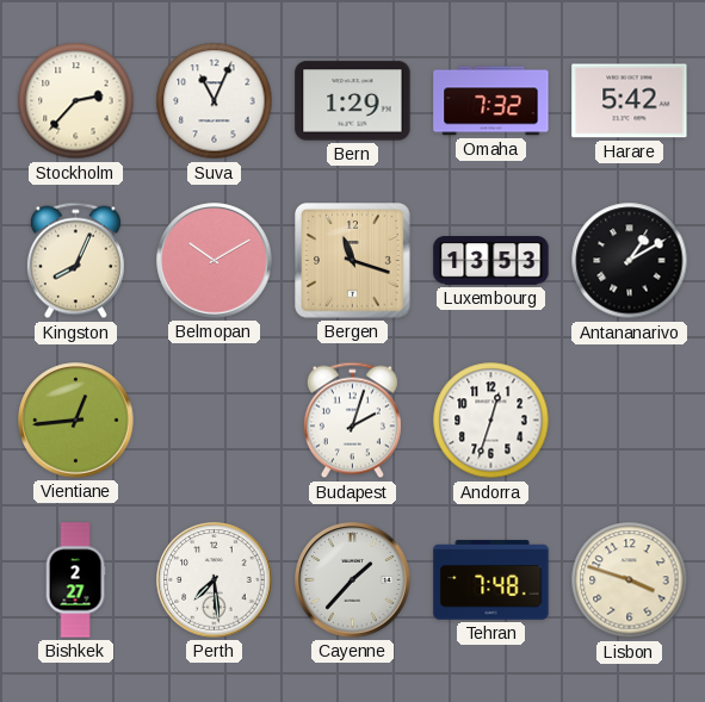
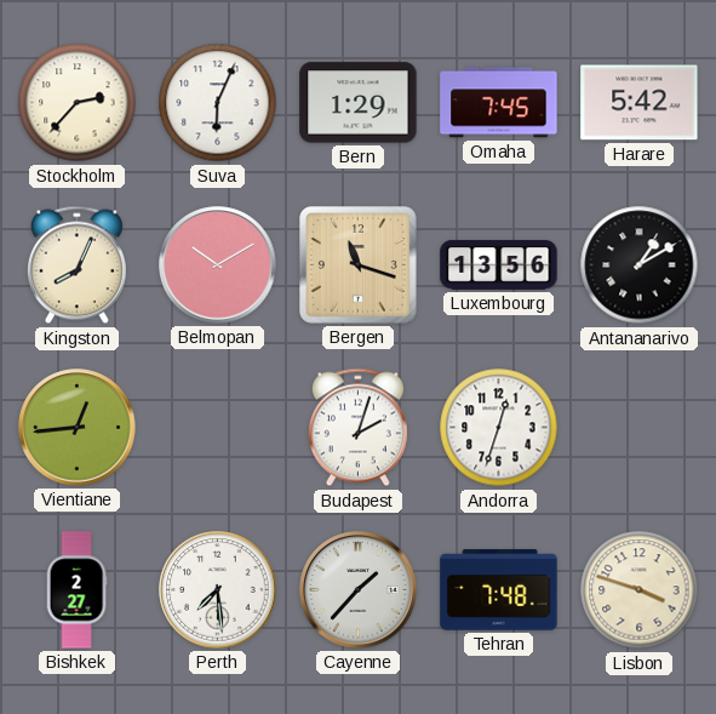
Suva: 11:04 -> 6:04
Omaha: 7:32 -> 7:45
Luxembourg: 13:53 -> 13:56
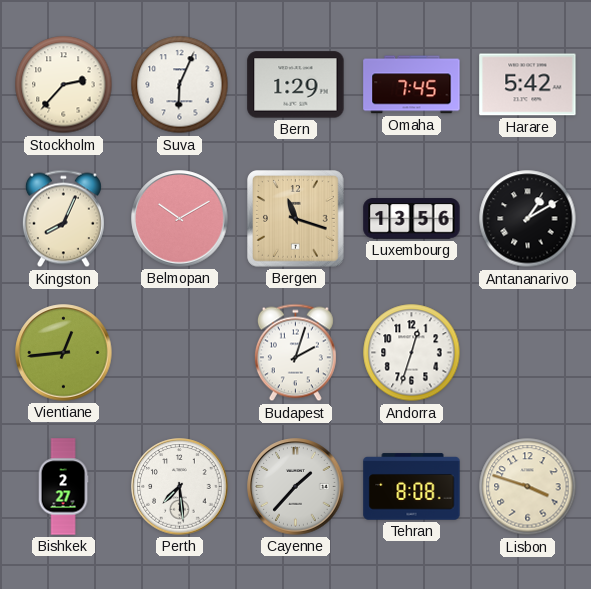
Tehran: 7:48 -> 8:08
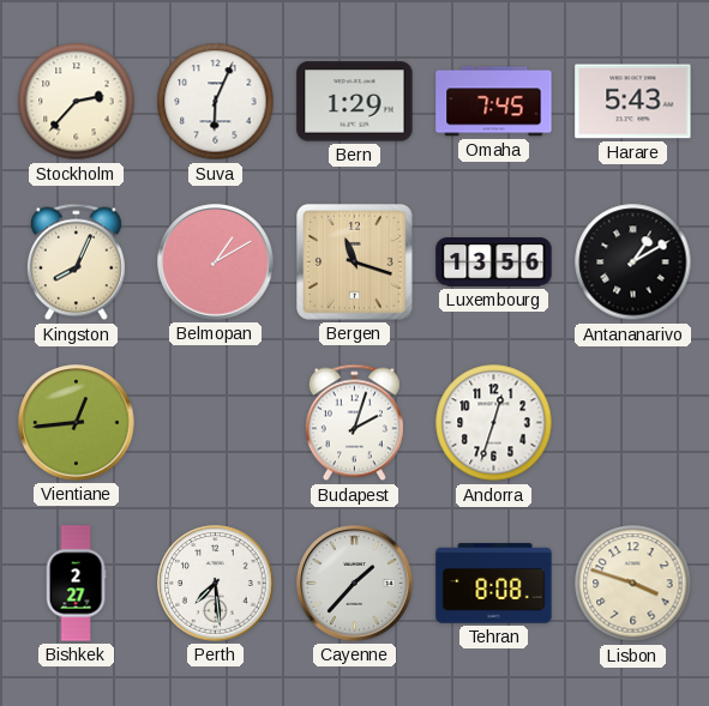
Harare: 5:42 -> 5:43
Belmopan: 10:10 -> 1:10
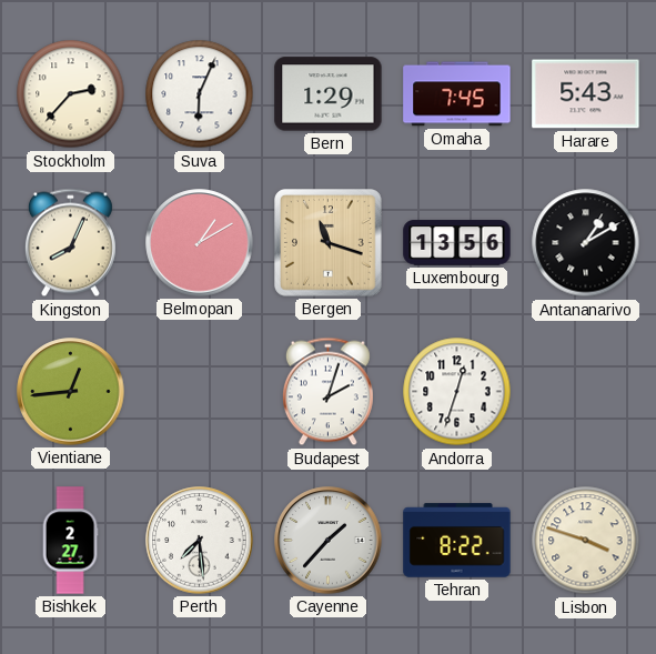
Tehran: 8:08 -> 8:22
